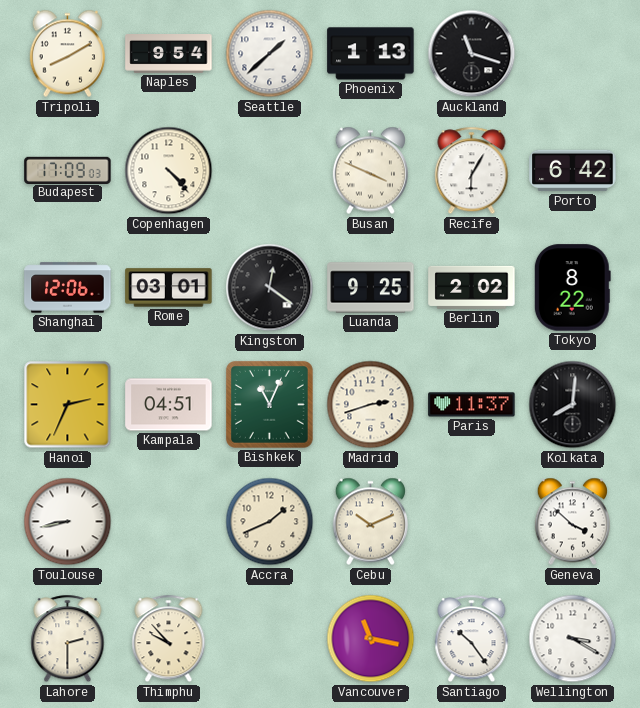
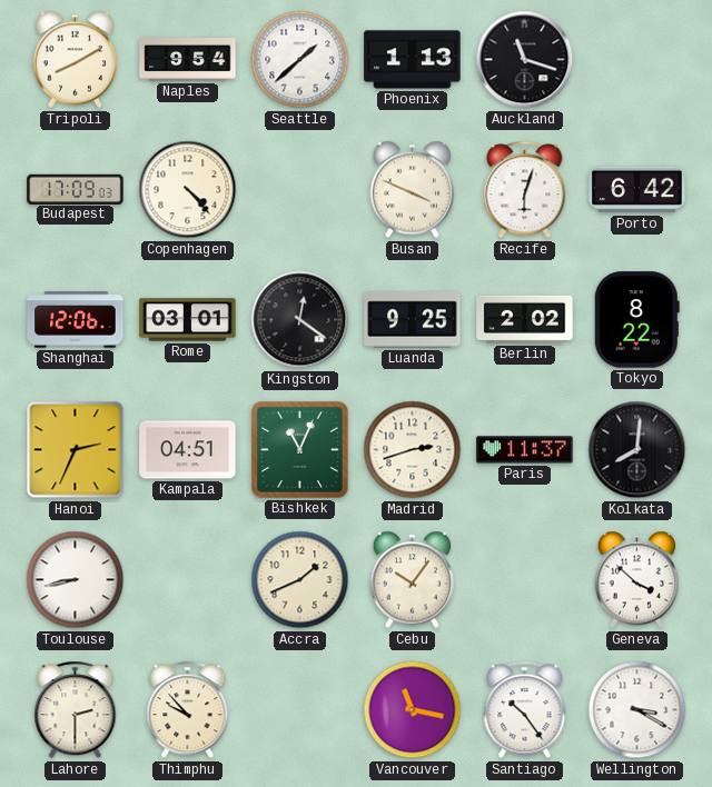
Recife: 6:05 -> 6:03
Cebu: 10:11 -> 10:06
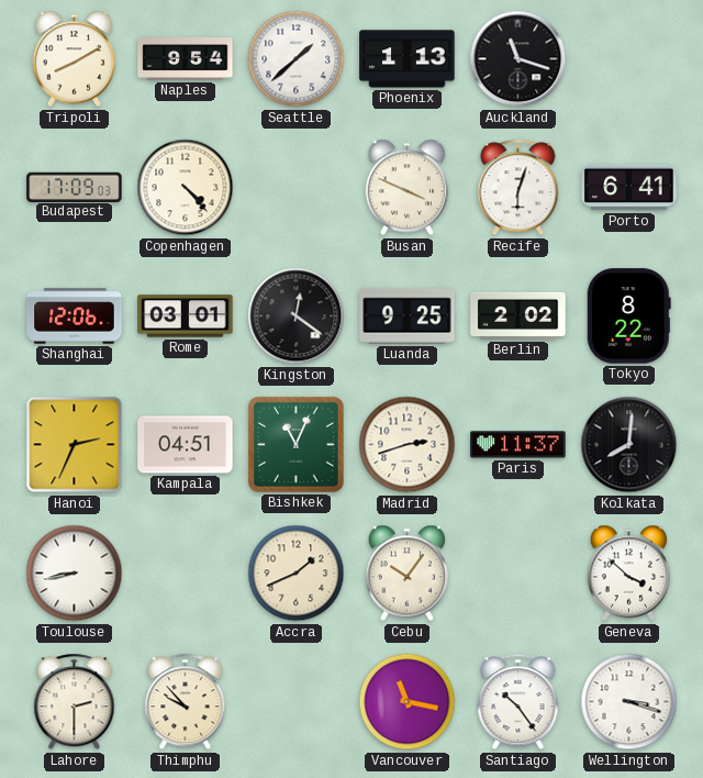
Porto: 6:42 -> 6:41
Wellington: 3:20 -> 3:18
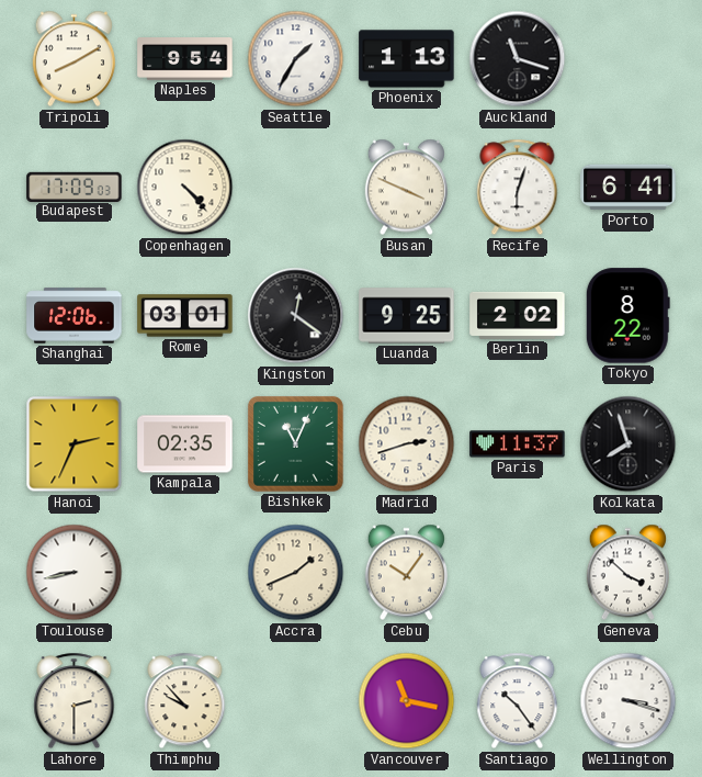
Seattle: 1:38 -> 1:35
Kampala: 04:51 -> 02:35
Kolkata: 8:01 -> 7:57
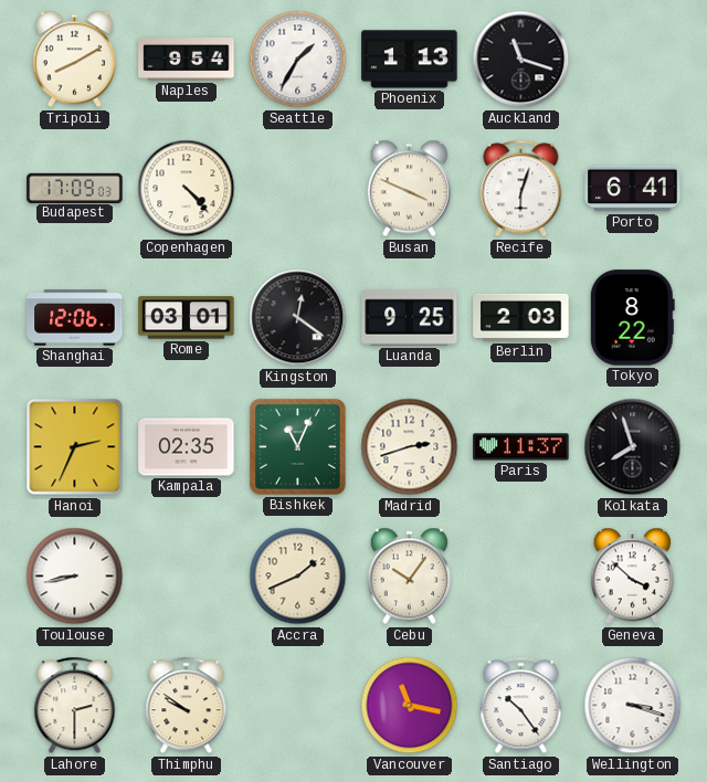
Berlin: 2:02 -> 2:03
Thimphu: 9:53 -> 9:51
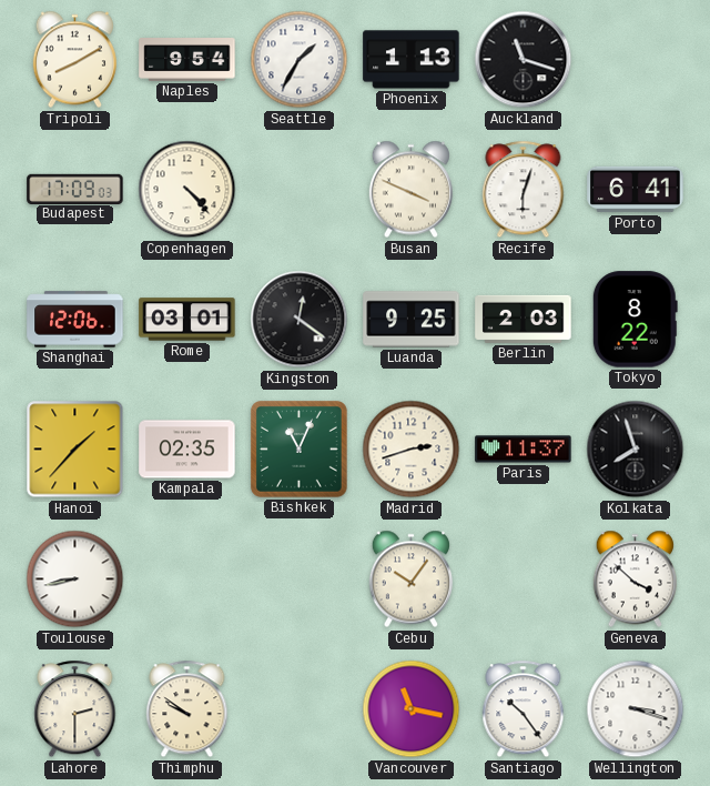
Hanoi: 2:34 -> 1:37
Accra: 1:41 -> none
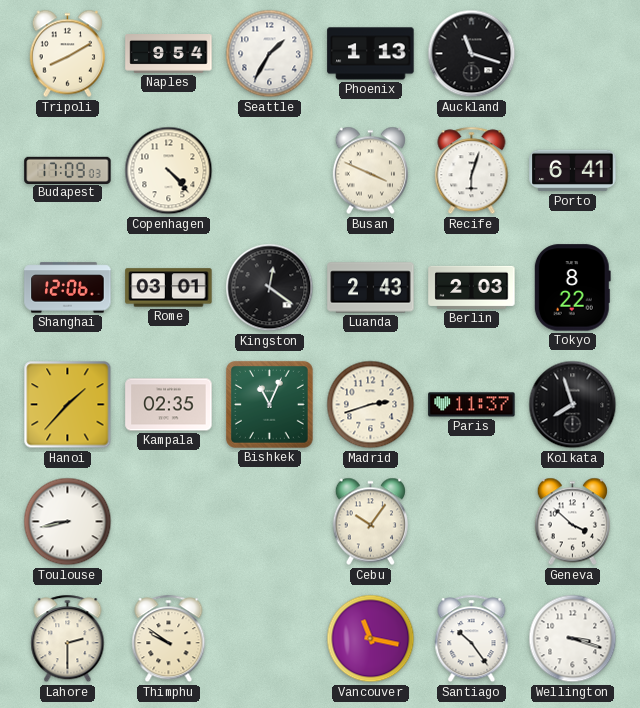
Luanda: 9:25 -> 2:43
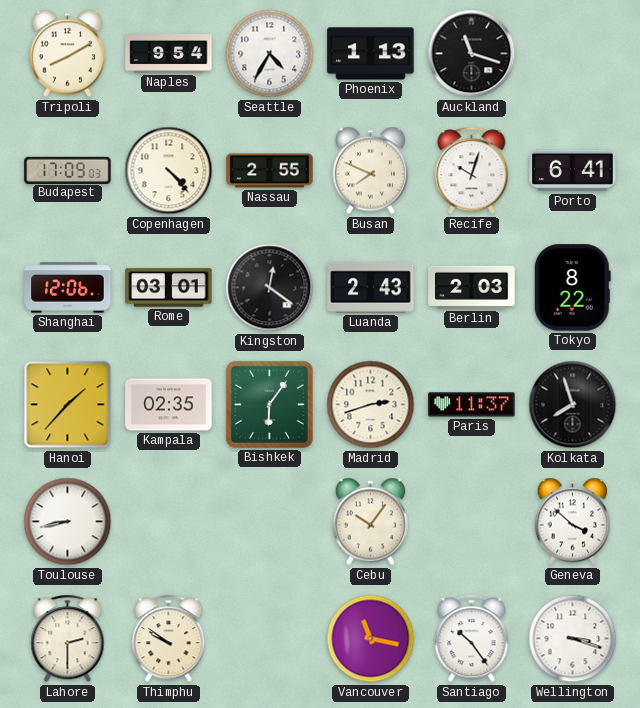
Seattle: 1:35 -> 4:35
Nassau: none -> 2:55
Busan: 3:49 -> 7:49
Recife: 6:03 -> 10:03
Bishkek: 11:04 -> 6:06
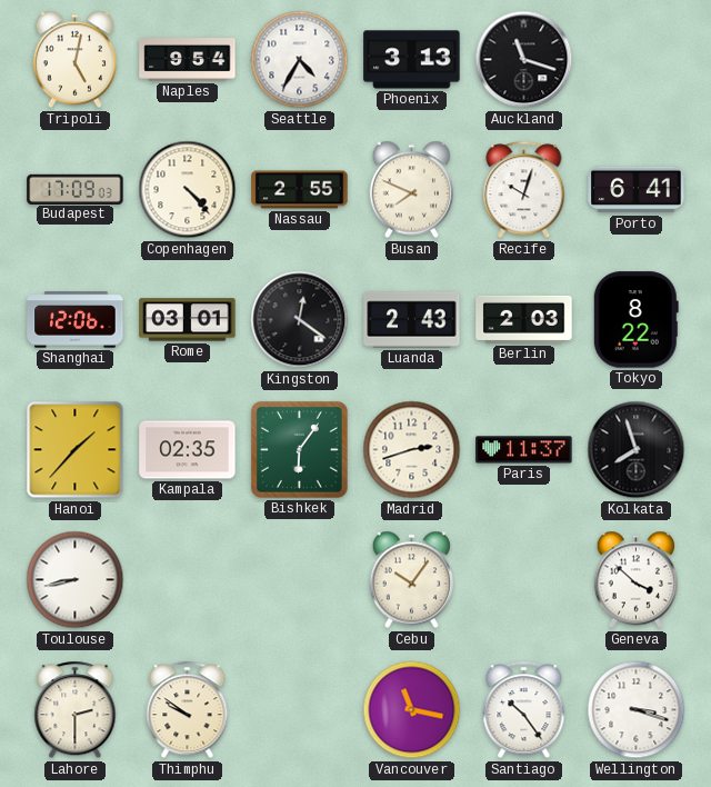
Tripoli: 8:10 -> 5:02
Phoenix: 1:13 -> 3:13
